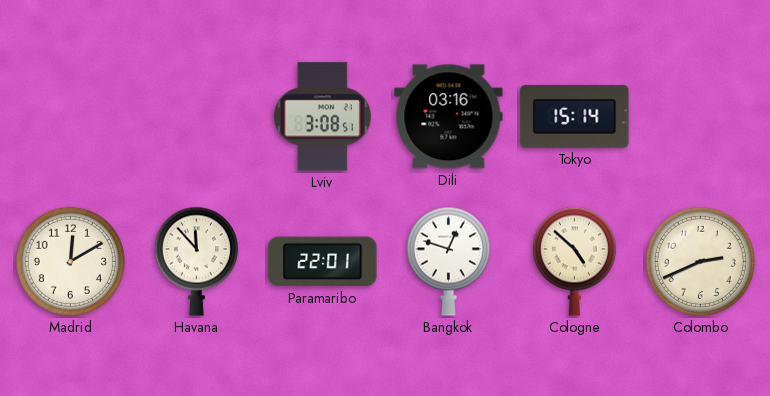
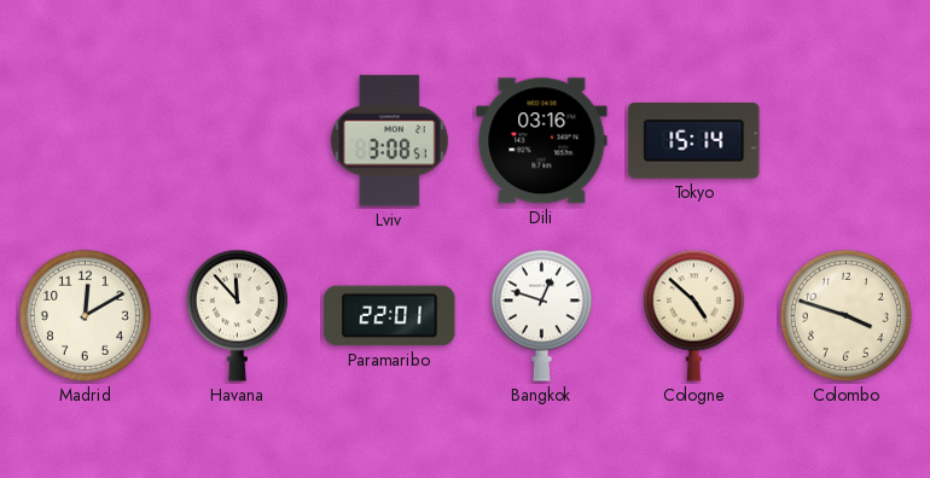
Colombo: 2:41 -> 3:48
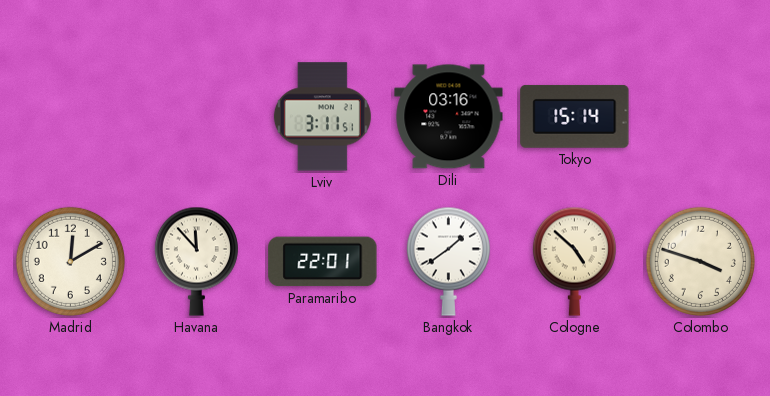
Lviv: 3:08 -> 3:11
Bangkok: 12:48 -> 1:39
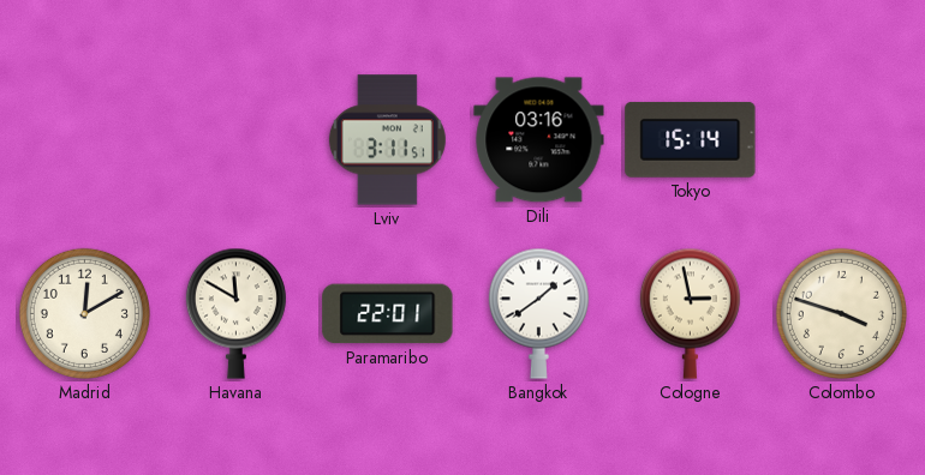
Havana: 11:53 -> 11:50
Cologne: 4:52 -> 2:58
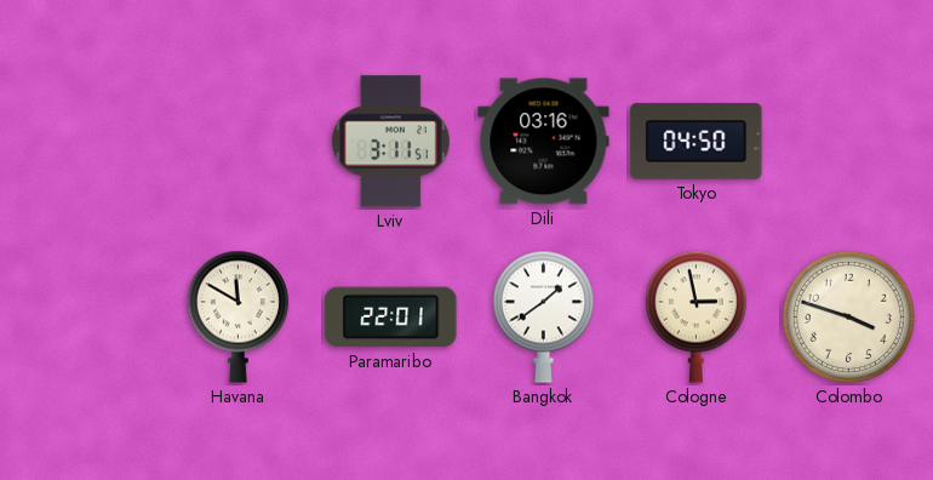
Tokyo: 15:14 -> 04:50
Madrid: 12:10 -> none
